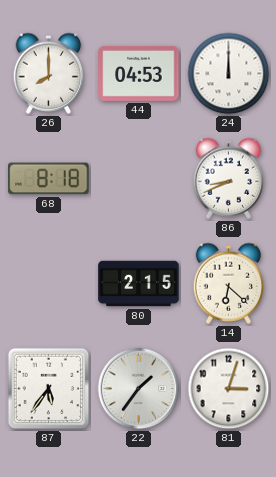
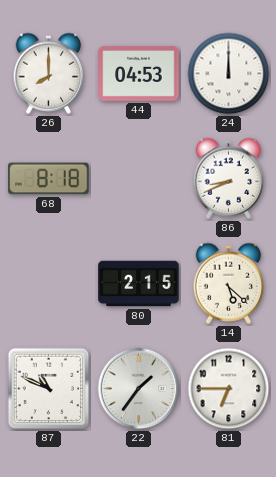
14: 6:22 -> 5:22
87: 5:36 -> 10:49
81: 3:03 -> 6:45
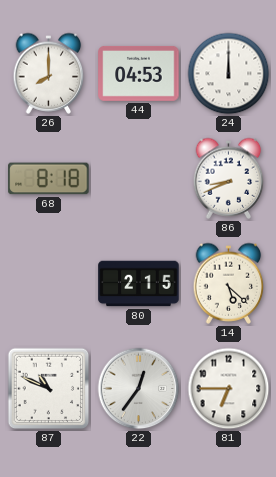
22: 1:36 -> 12:36
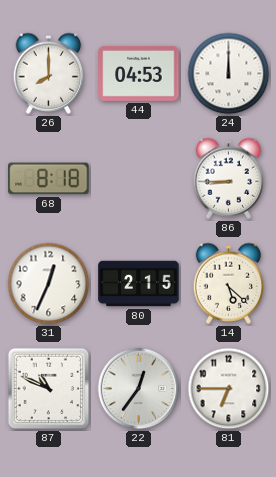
86: 8:41 -> 8:45
31: none -> 12:34
